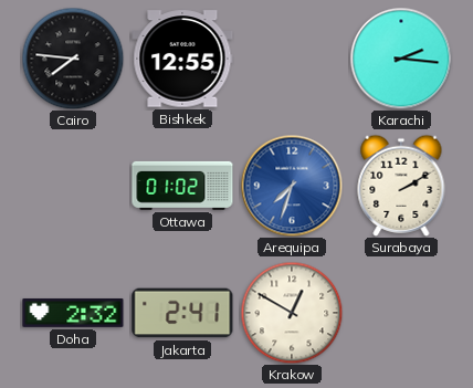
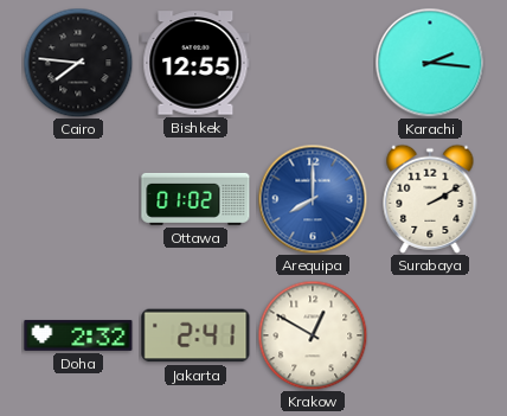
Arequipa: 7:33 -> 8:00
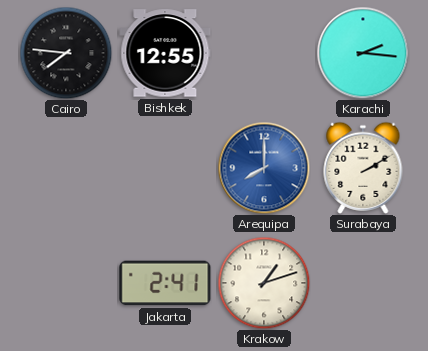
Ottawa: 01:02 -> none
Doha: 2:32 -> none
Krakow: 12:50 -> 1:12
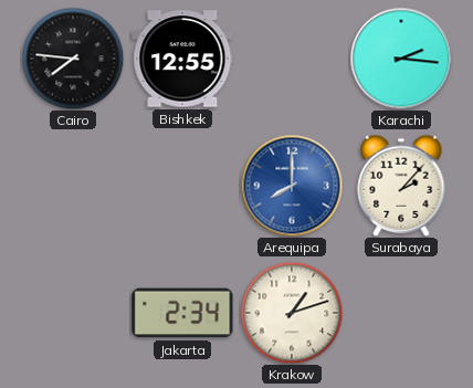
Surabaya: 2:10 -> 2:07
Jakarta: 2:41 -> 2:34
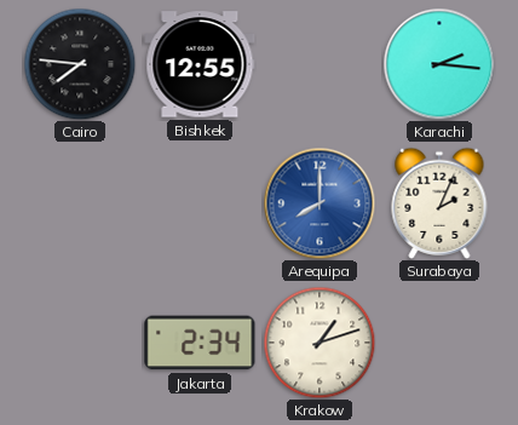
Surabaya: 2:07 -> 2:04
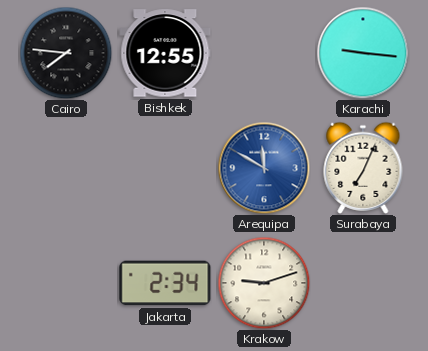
Karachi: 2:16 -> 9:16
Arequipa: 8:00 -> 11:50
Surabaya: 2:04 -> 7:04
Krakow: 1:12 -> 9:12
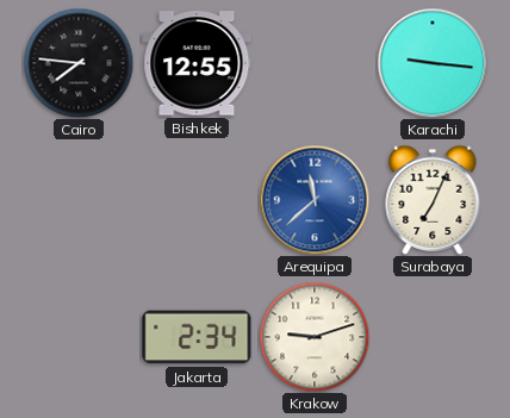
Arequipa: 11:50 -> 11:38
